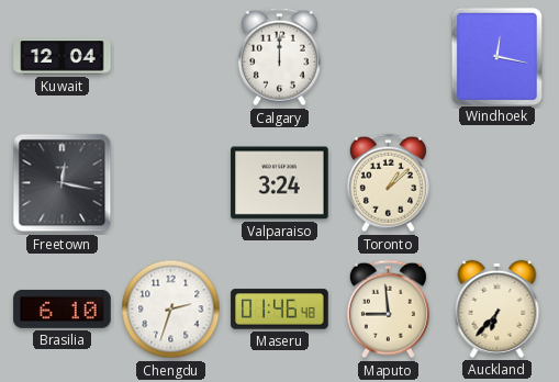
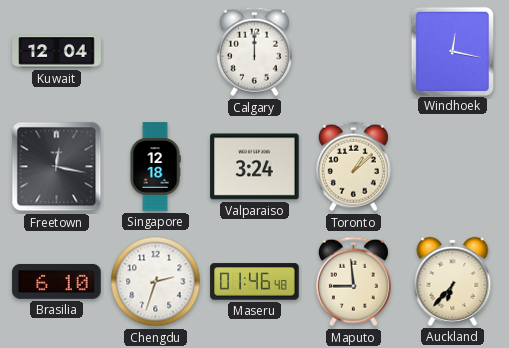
Singapore: none -> 12:18
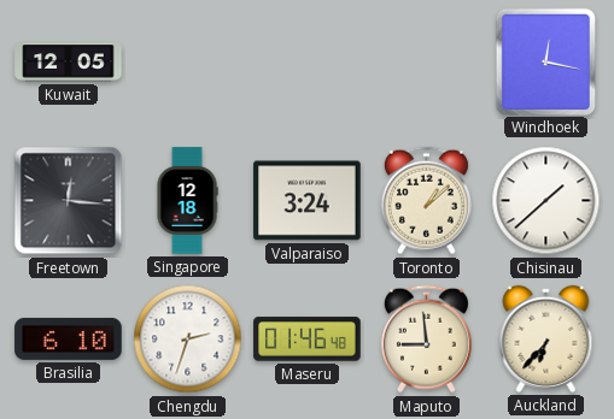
Kuwait: 12:04 -> 12:05
Calgary: 12:00 -> none
Freetown: 12:17 -> 12:16
Chisinau: none -> 1:38
